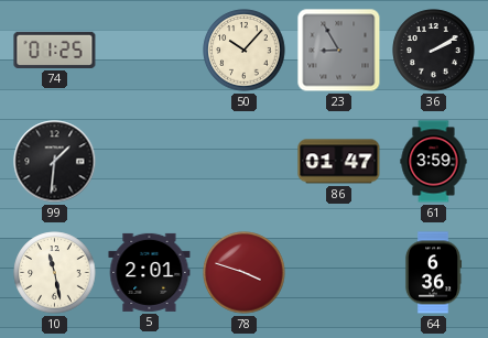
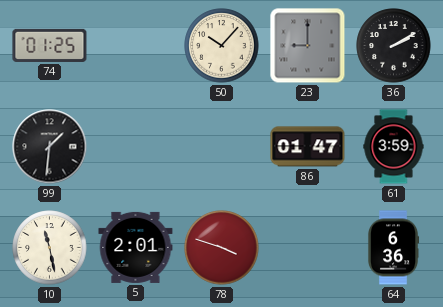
23: 8:55 -> 9:00
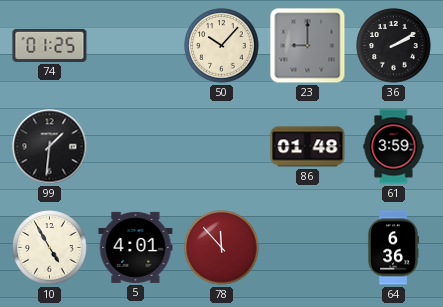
86: 01:47 -> 01:48
10: 11:28 -> 4:55
5: 2:01 -> 4:01
78: 3:48 -> 11:53
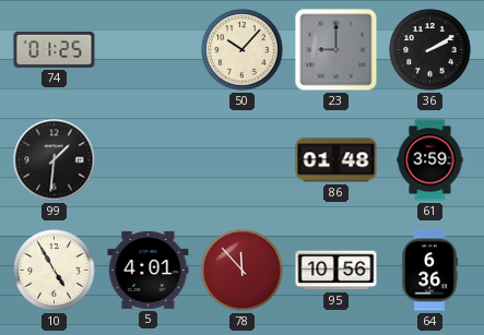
95: none -> 10:56
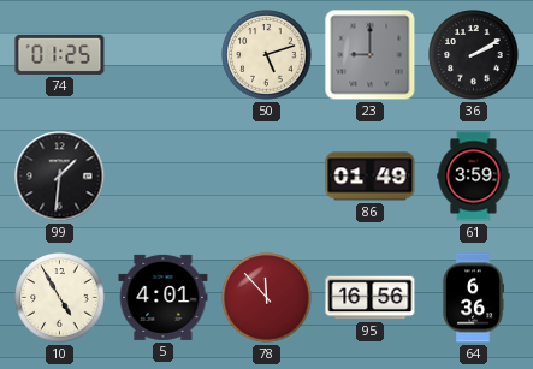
50: 10:07 -> 5:12
86: 01:48 -> 01:49
95: 10:56 -> 16:56
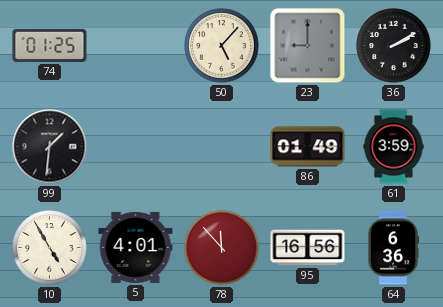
50: 5:12 -> 5:07
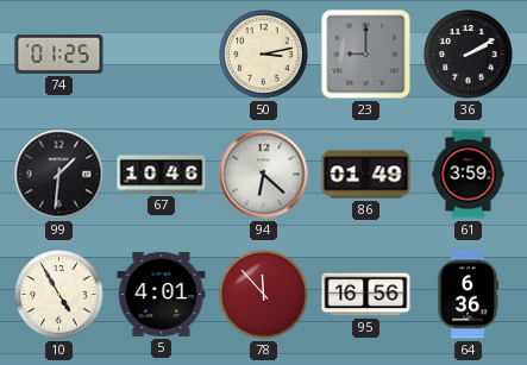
50: 5:07 -> 3:13
67: none -> 10:46
94: none -> 6:22
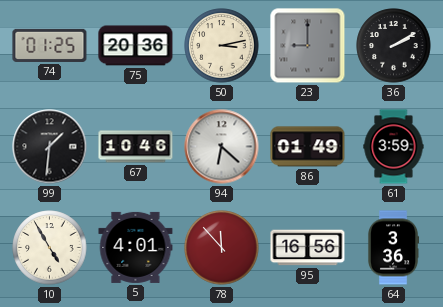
75: none -> 20:36
64: 6:36 -> 3:36
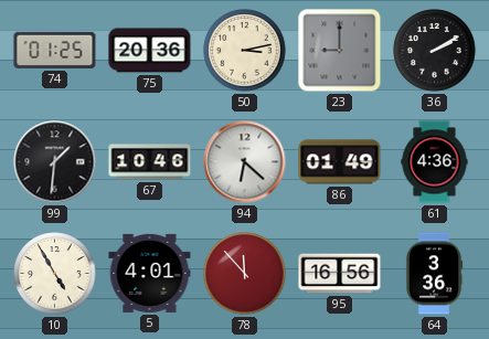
61: 3:59 -> 4:36
